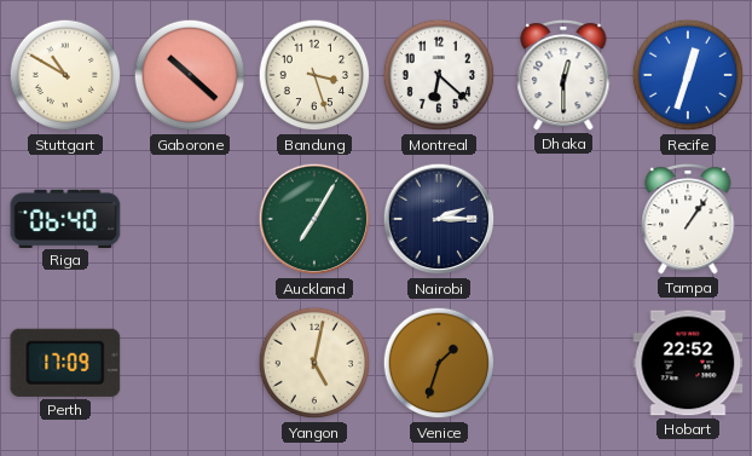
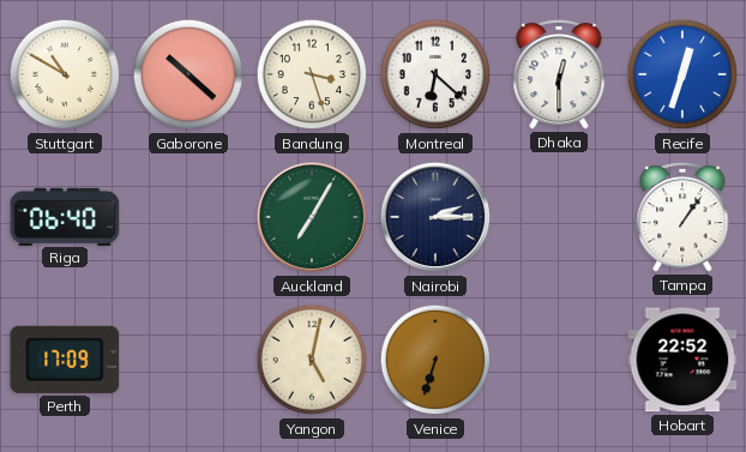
Venice: 1:33 -> 6:33
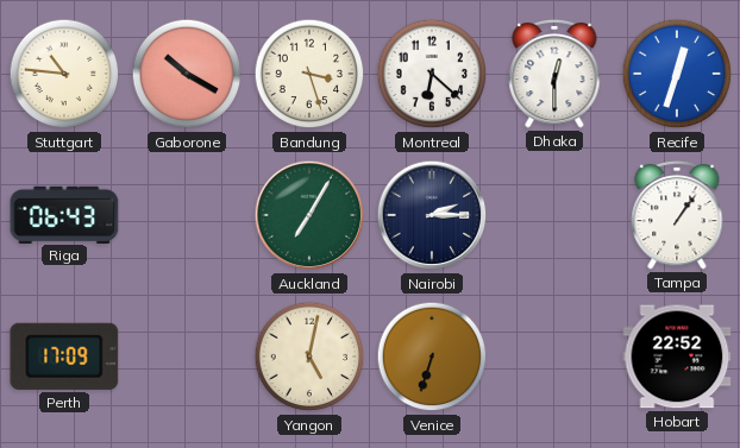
Stuttgart: 10:50 -> 10:46
Gaborone: 10:22 -> 10:20
Riga: 06:40 -> 06:43
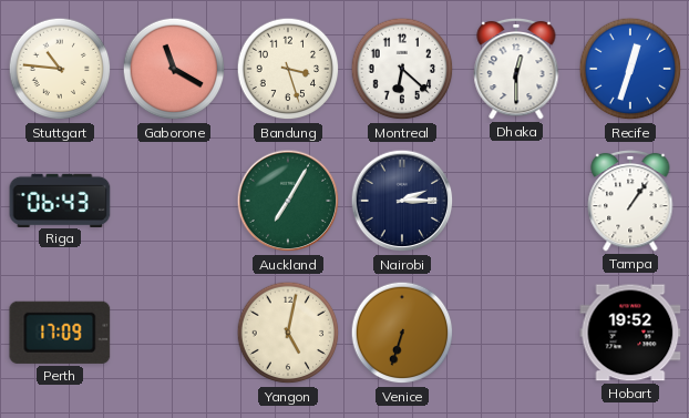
Gaborone: 10:20 -> 11:20
Hobart: 22:52 -> 19:52
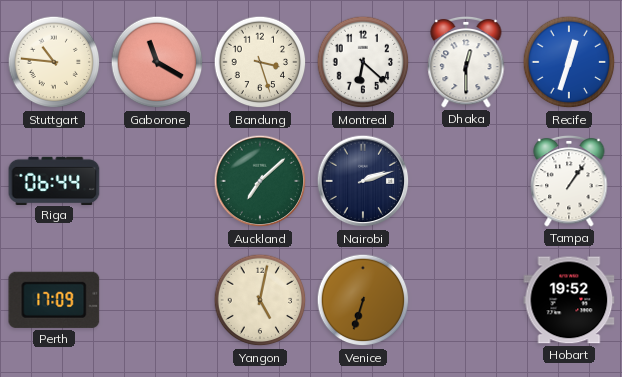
Riga: 06:43 -> 06:44
Auckland: 7:05 -> 7:08
Nairobi: 2:15 -> 2:12
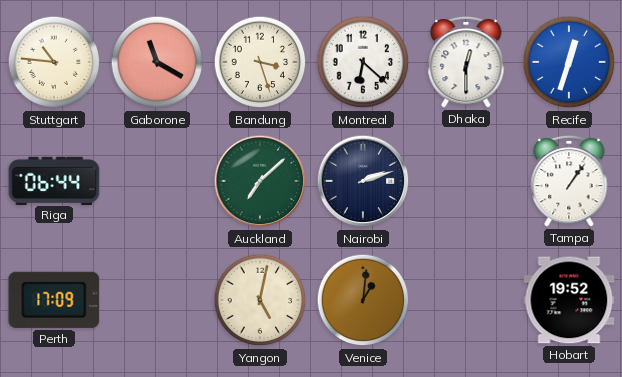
Venice: 6:33 -> 1:01
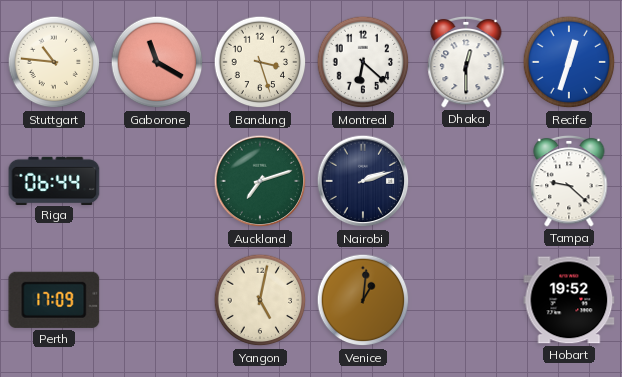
Auckland: 7:08 -> 7:12
Tampa: 1:06 -> 9:22
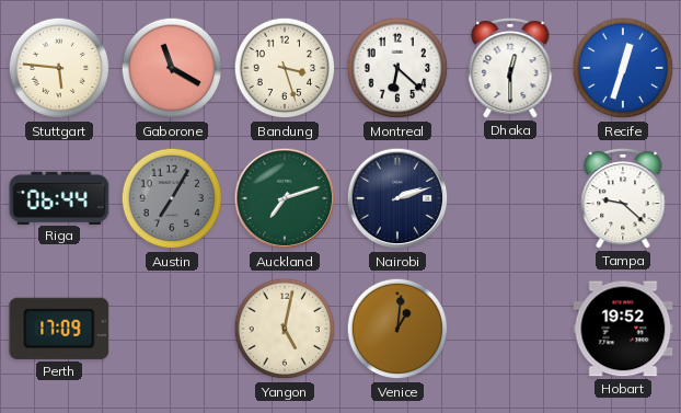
Stuttgart: 10:46 -> 5:46
Austin: none -> 7:05
